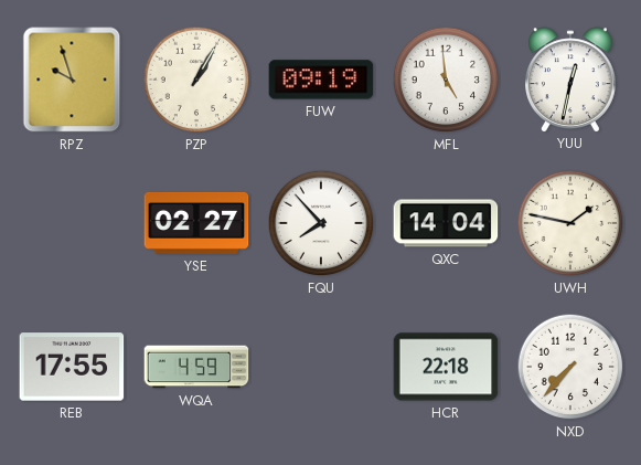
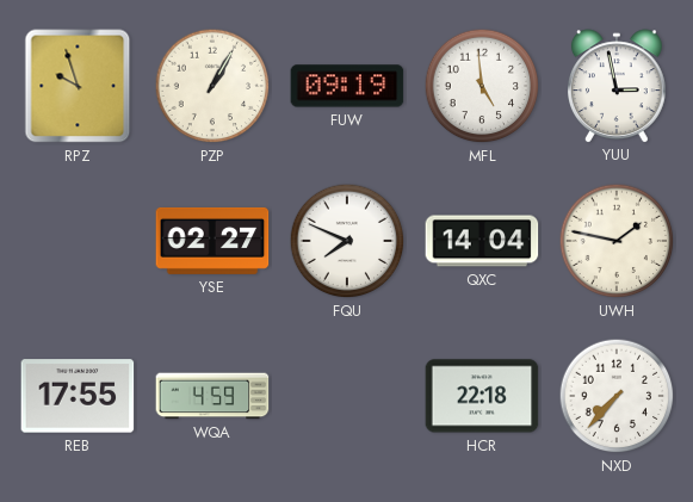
YUU: 12:32 -> 2:58
FQU: 7:53 -> 7:49
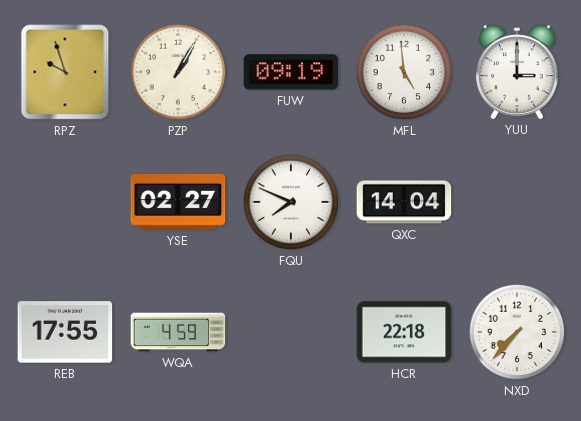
YUU: 2:58 -> 3:00
UWH: 1:47 -> none
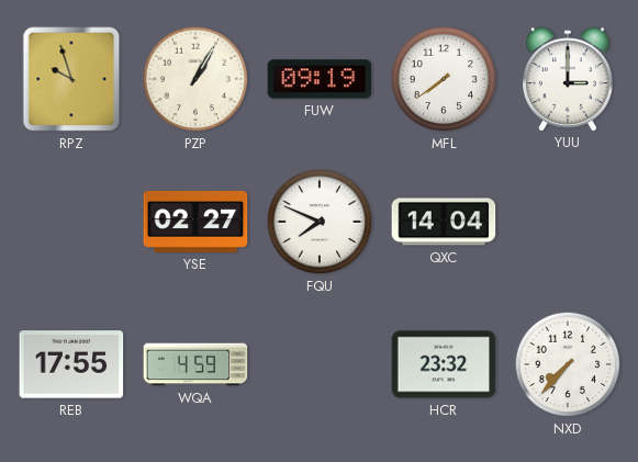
MFL: 4:59 -> 7:39
HCR: 22:18 -> 23:32
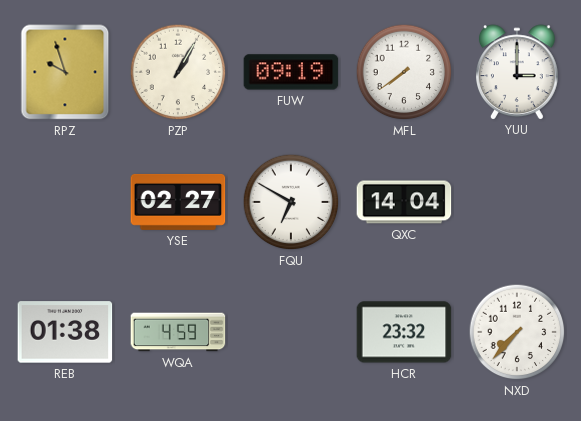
FQU: 7:49 -> 6:50
REB: 17:55 -> 01:38
